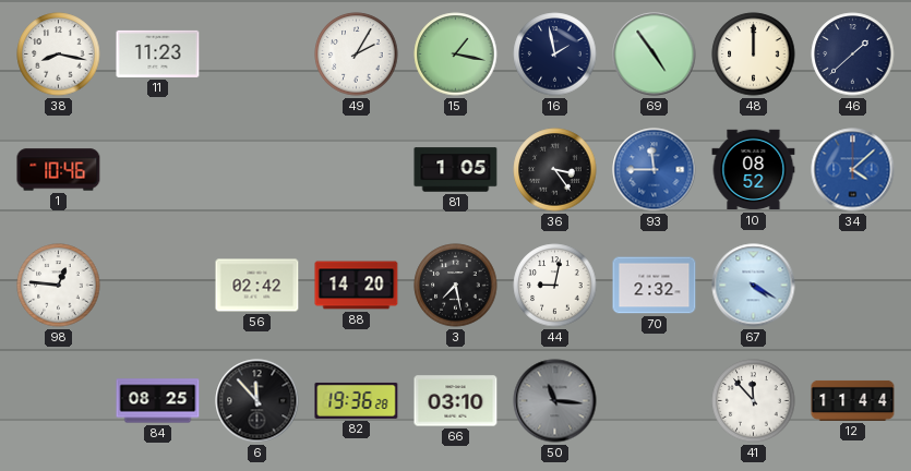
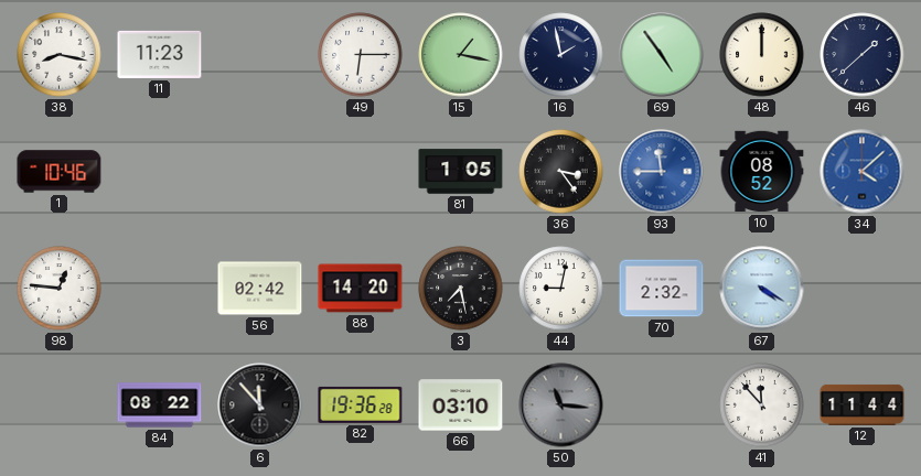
49: 2:05 -> 6:15
84: 08:25 -> 08:22
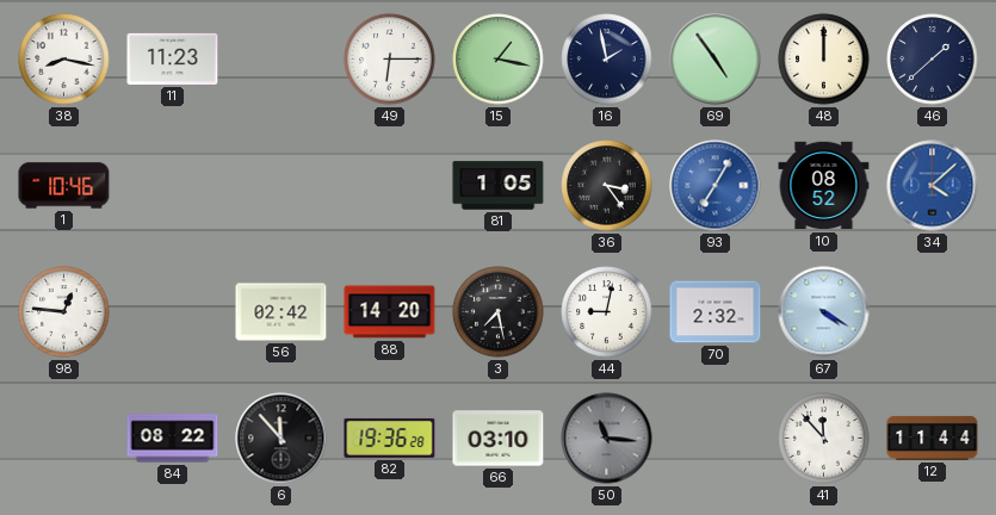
93: 11:45 -> 7:05
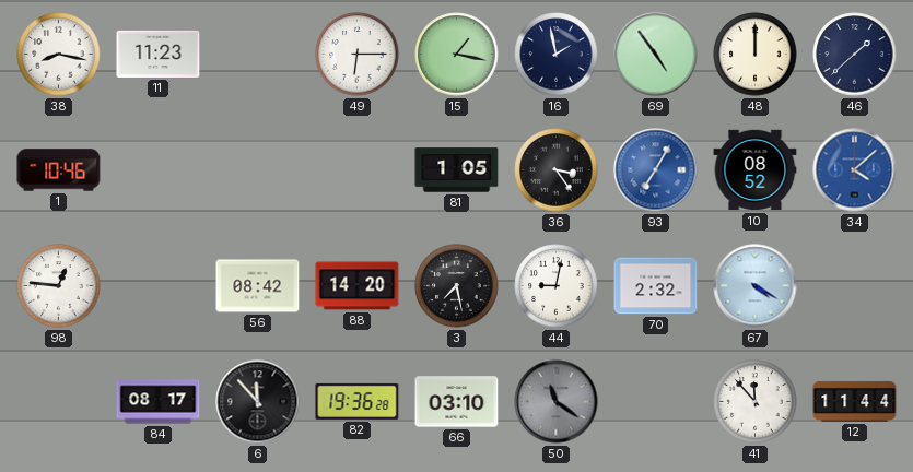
56: 02:42 -> 08:42
84: 08:22 -> 08:17
50: 11:16 -> 11:21
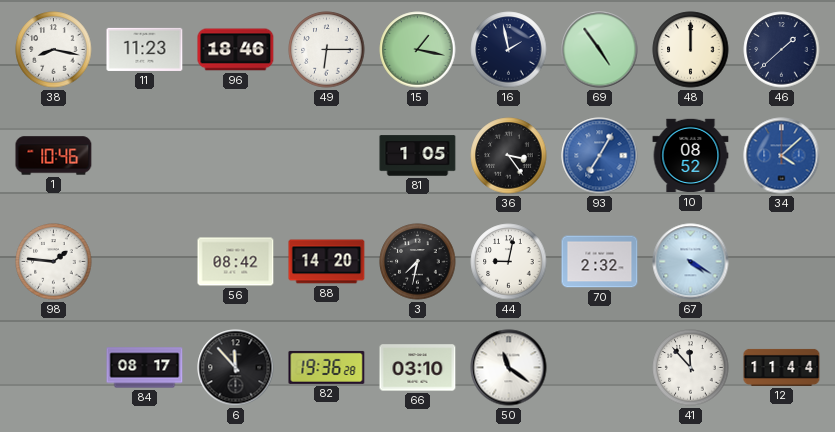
96: none -> 18:46
98: 12:46 -> 1:46
3: 7:28 -> 7:32
50 dial: grey -> white
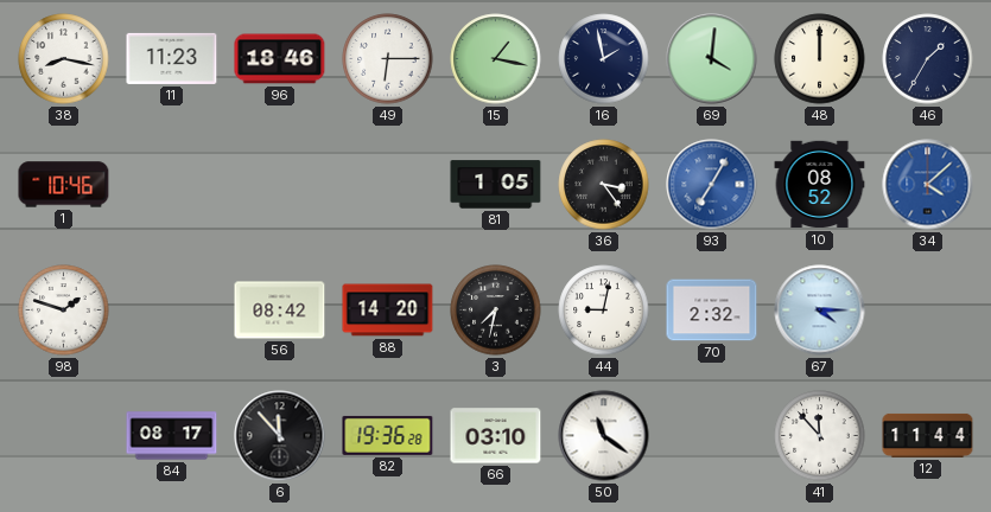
69: 4:54 -> 4:01
46: 1:38 -> 1:35
98: 1:46 -> 1:48
67: 4:20 -> 4:15
